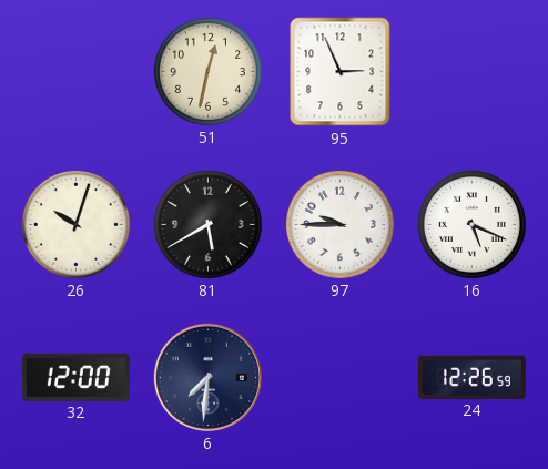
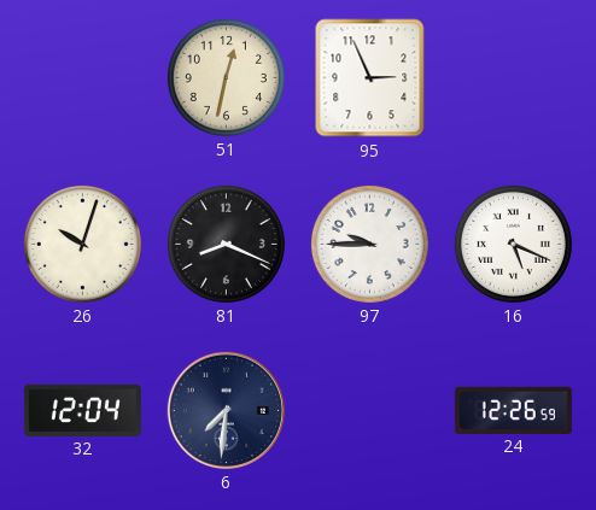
81: 5:40 -> 8:19
32: 12:00 -> 12:04
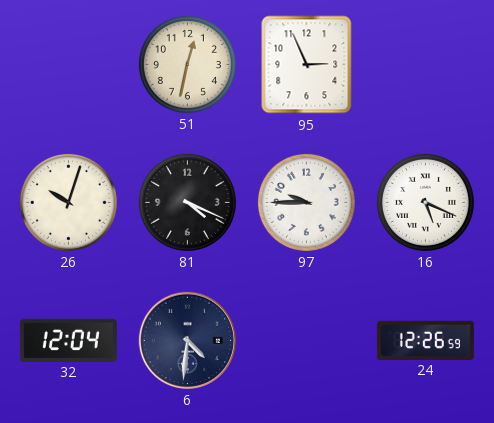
81: 8:19 -> 4:19
6: 7:31 -> 4:31
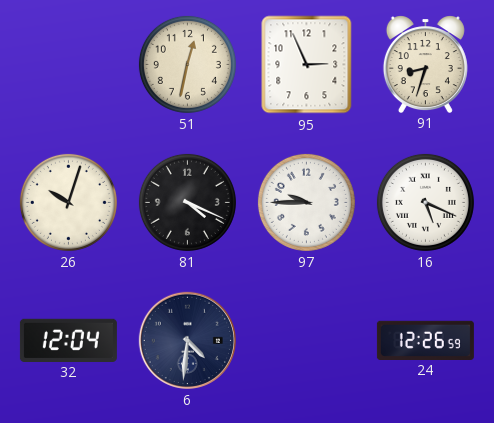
91: none -> 8:33
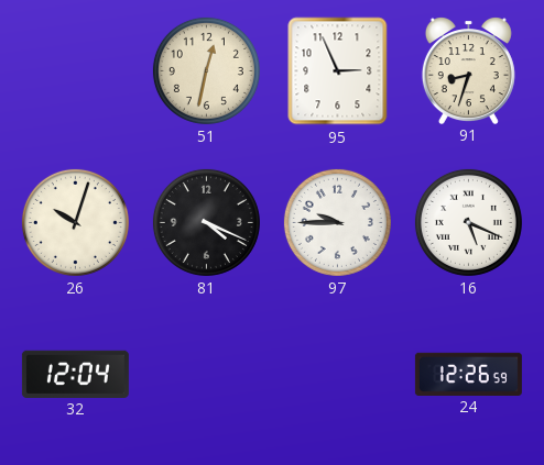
6: 4:31 -> none
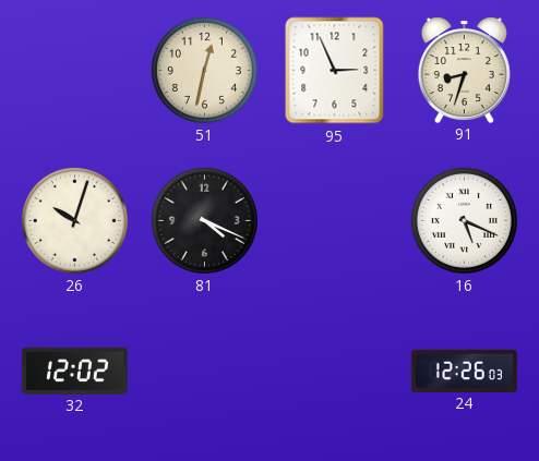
97: 9:45 -> none
32: 12:04 -> 12:02
24: 12:26:59 -> 12:26:03
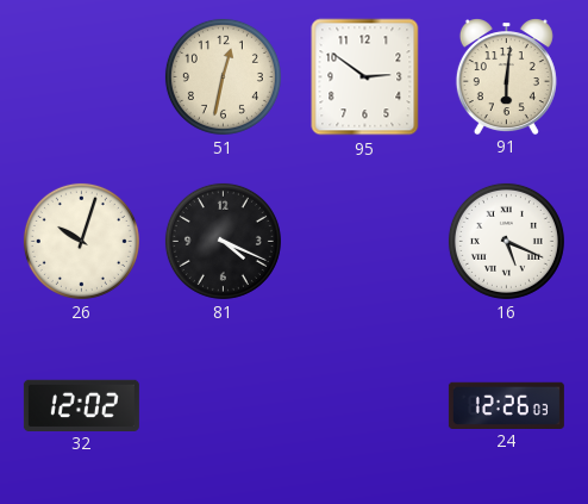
95: 2:56 -> 2:51
91: 8:33 -> 6:01
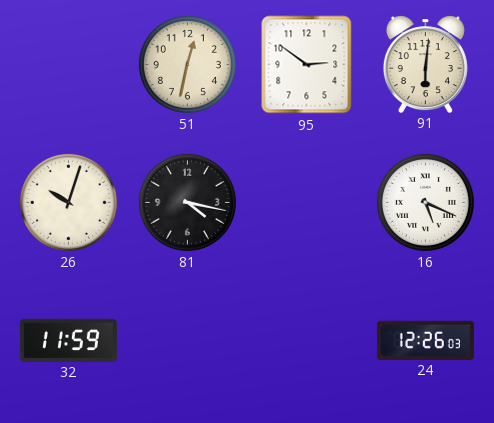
81: 4:19 -> 4:17
32: 12:02 -> 11:59
